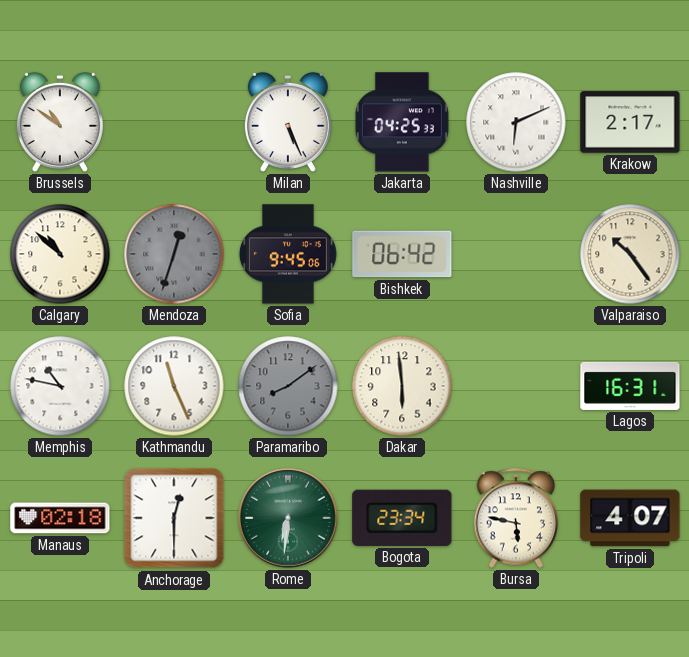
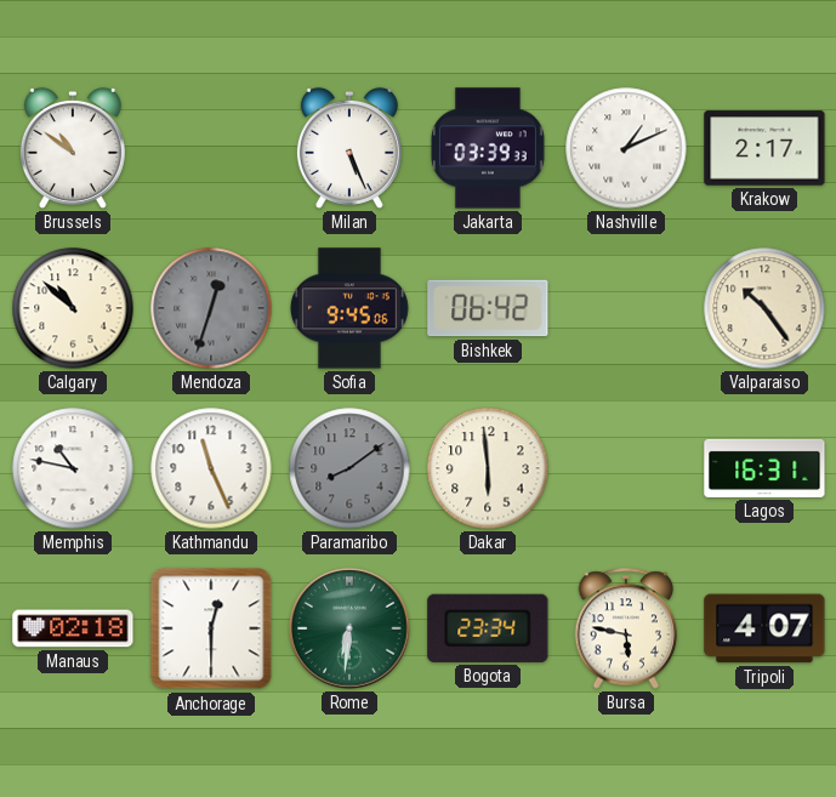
Jakarta: 04:25 -> 03:39
Nashville: 6:11 -> 1:11
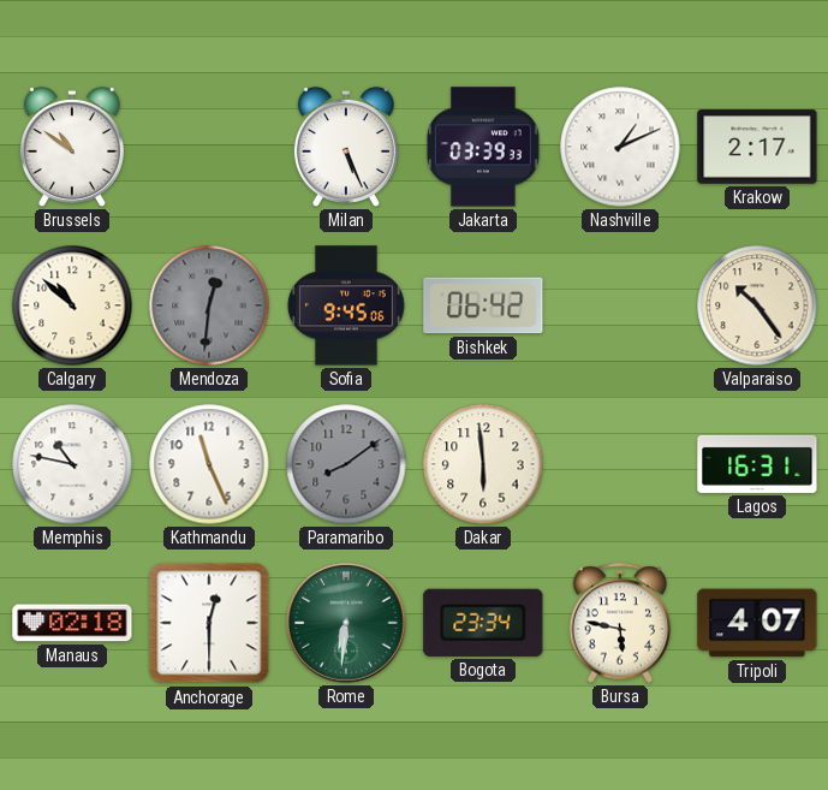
Mendoza: 12:33 -> 12:31
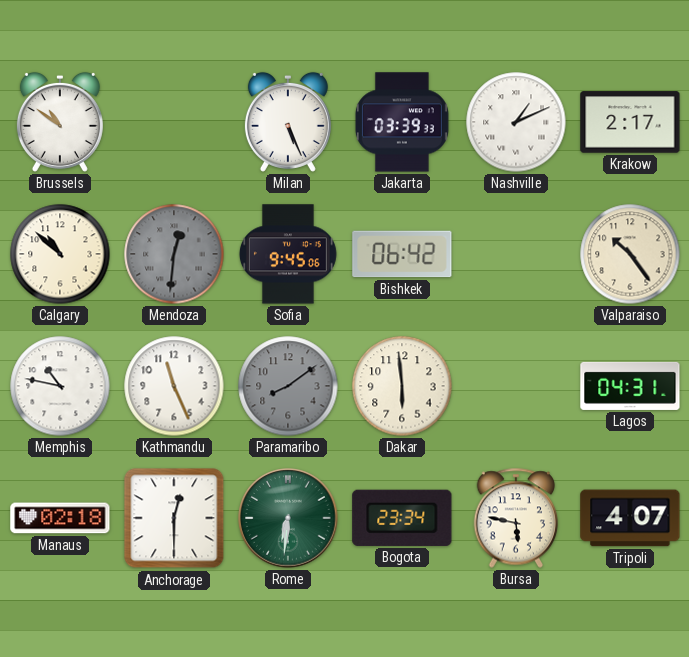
Lagos: 16:31 -> 04:31
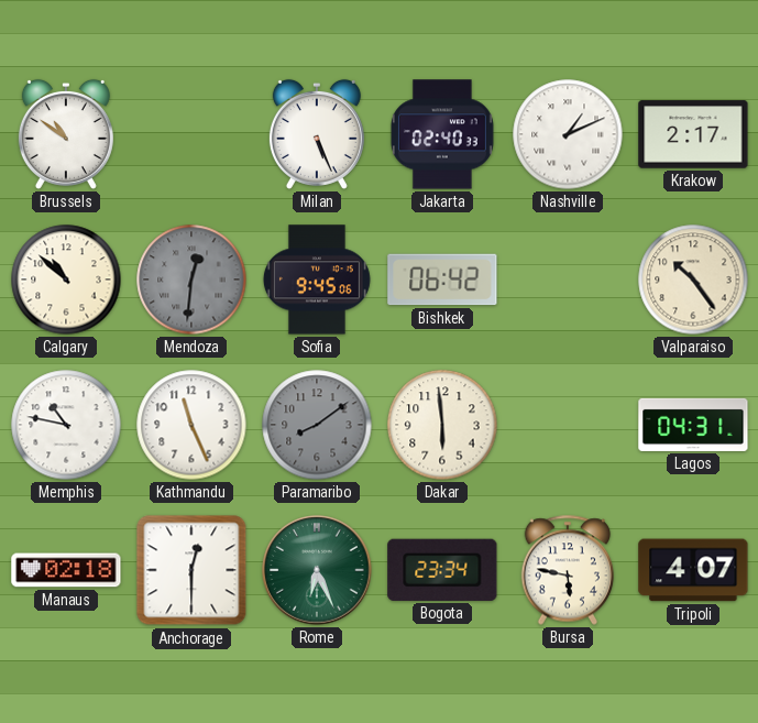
Jakarta: 03:39 -> 02:40
Rome: 6:31 -> 6:26
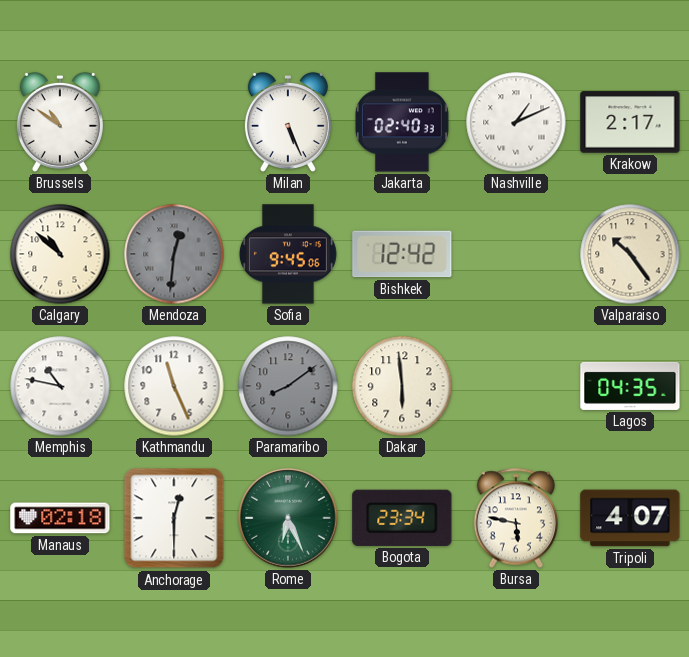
Bishkek: 06:42 -> 12:42
Lagos: 04:31 -> 04:35
